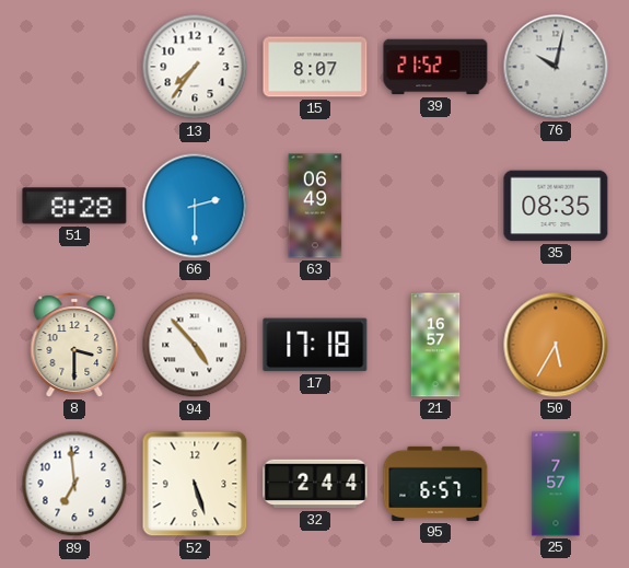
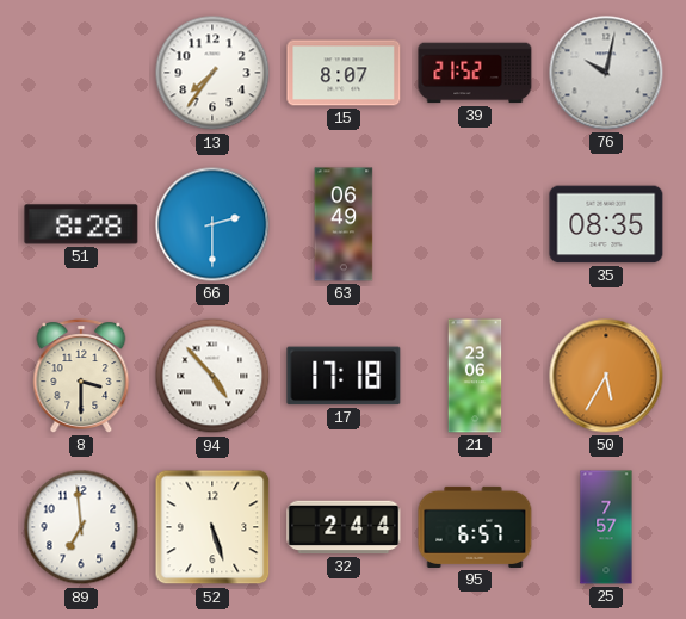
21: 16:57 -> 23:06
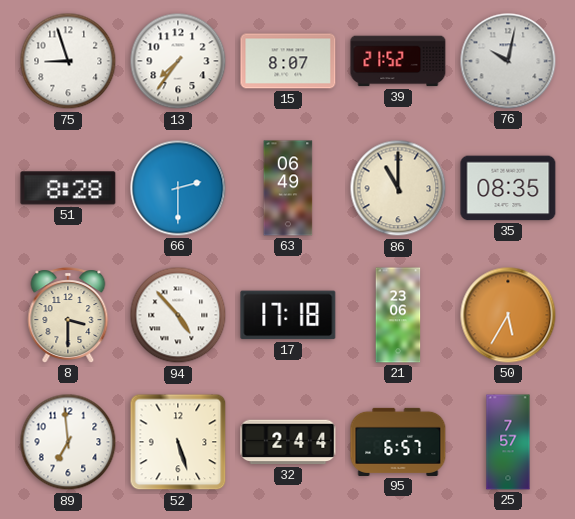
75: none -> 8:57
86: none -> 11:00
